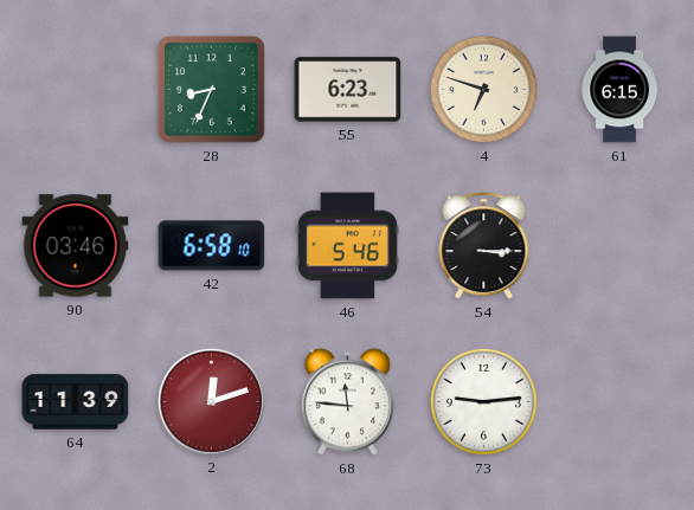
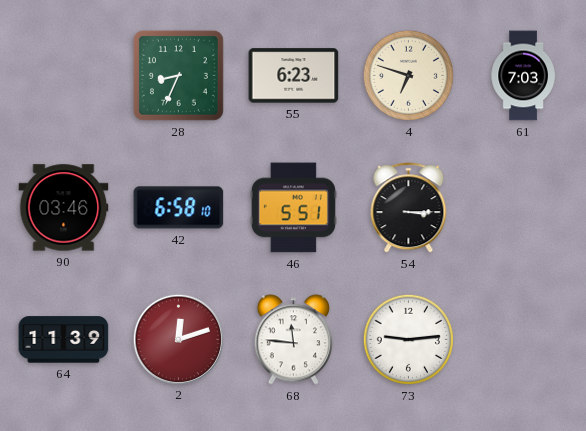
61: 6:15 -> 7:03
46: 5:46 -> 5:51
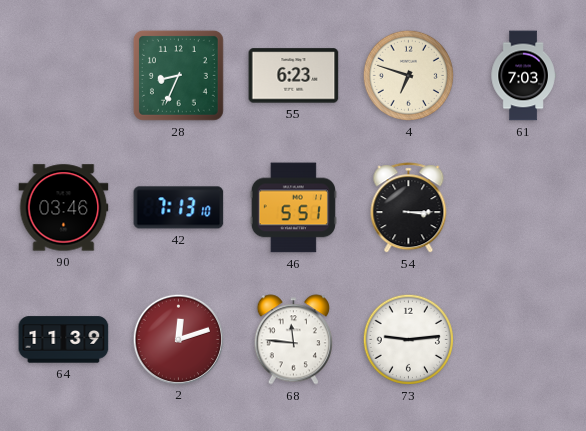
42: 6:58 -> 7:13
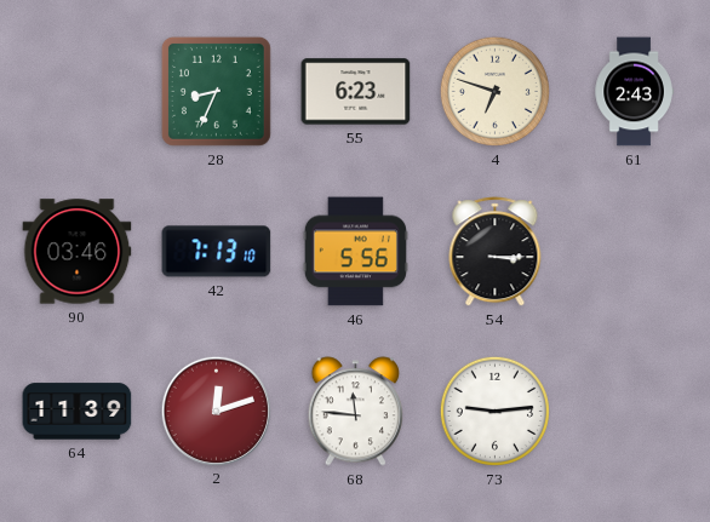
61: 7:03 -> 2:43
46: 5:51 -> 5:56
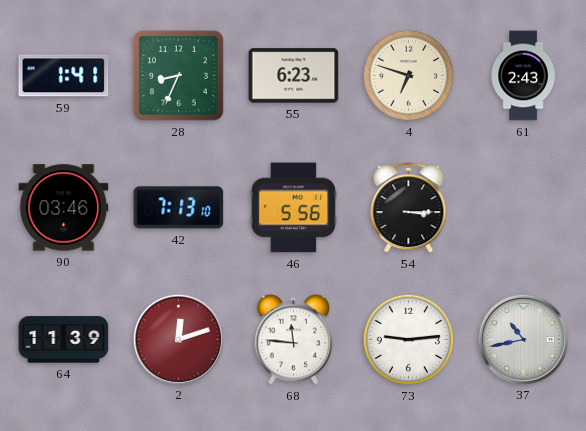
59: none -> 1:41
37: none -> 10:43
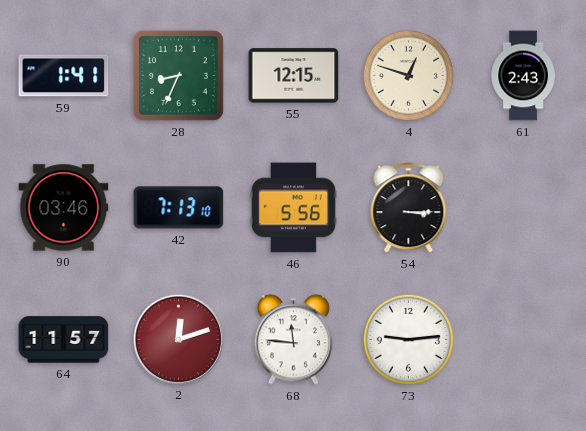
55: 6:23 -> 12:15
4: 6:48 -> 12:48
64: 11:39 -> 11:57
37: 10:43 -> none
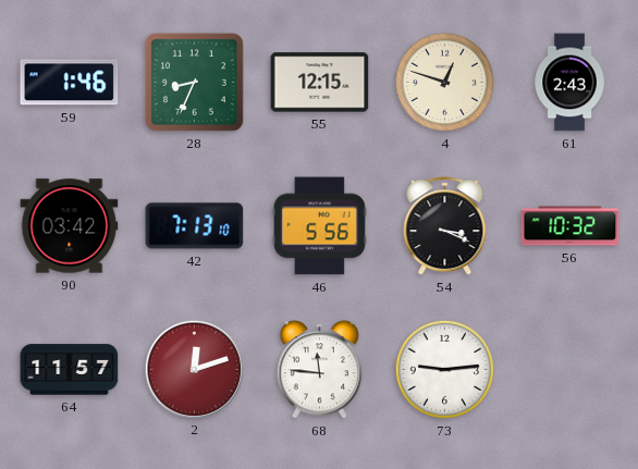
59: 1:41 -> 1:46
90: 03:46 -> 03:42
54: 3:15 -> 3:19
56: none -> 10:32
